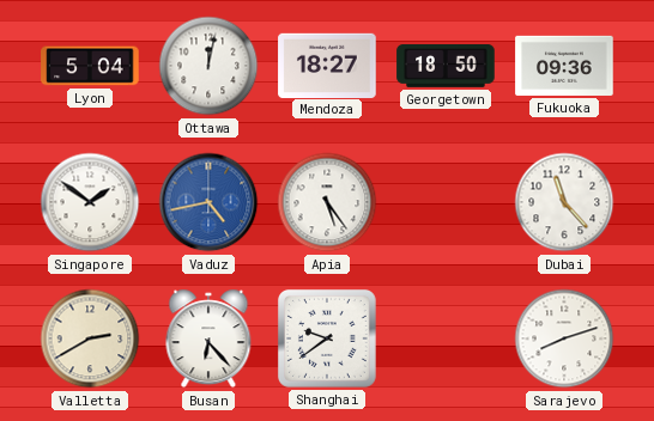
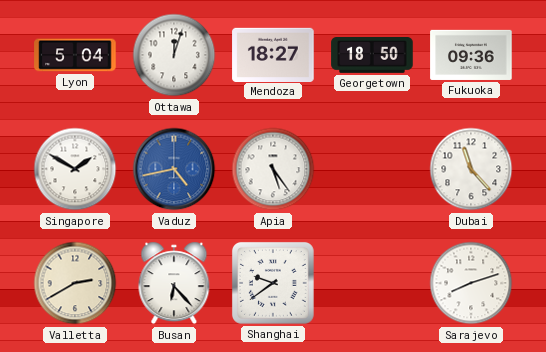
Ottawa: 12:02 -> 12:03
Singapore: 1:51 -> 1:50
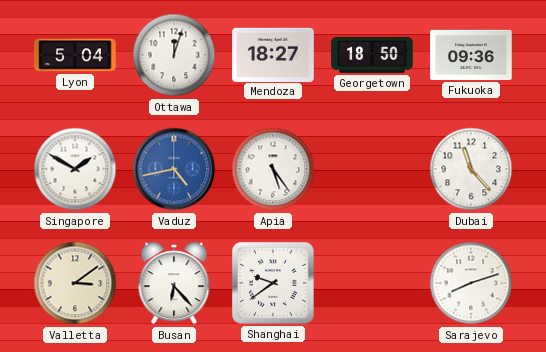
Valletta: 2:40 -> 3:09
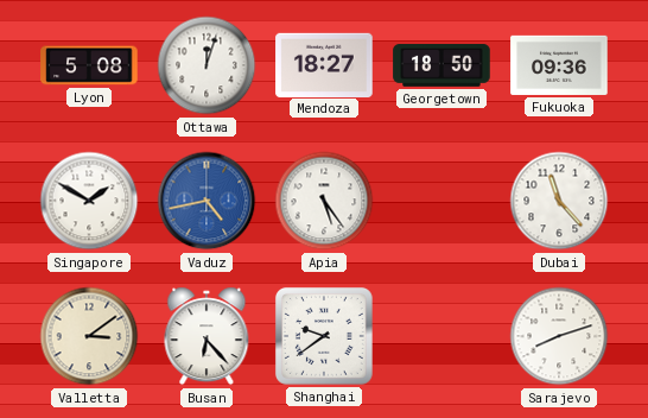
Lyon: 5:04 -> 5:08
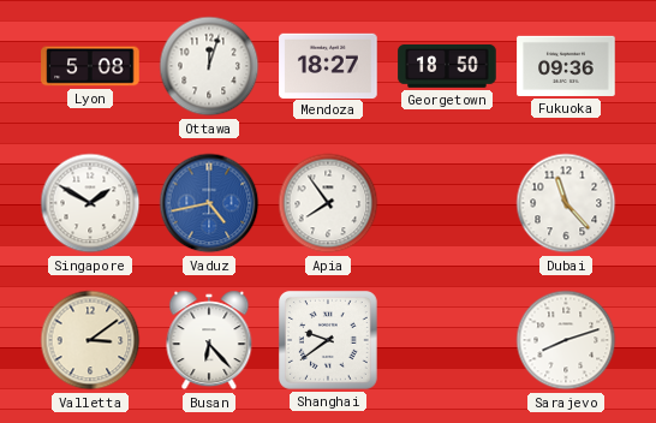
Apia: 5:24 -> 7:54
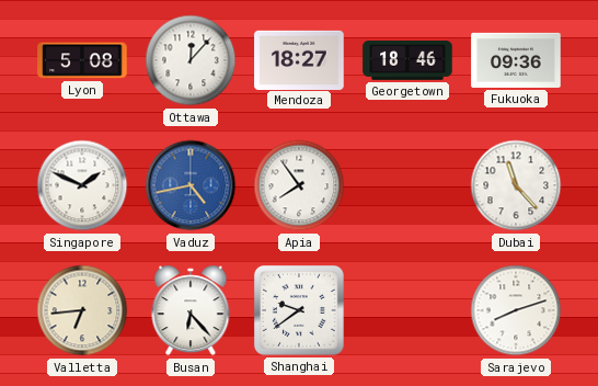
Ottawa: 12:03 -> 12:07
Georgetown: 18:50 -> 18:46
Singapore: 1:50 -> 1:49
Valletta: 3:09 -> 6:44
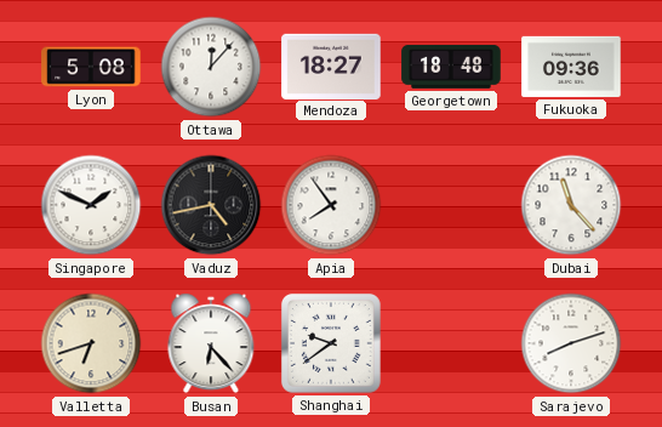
Georgetown: 18:46 -> 18:48
Vaduz dial: blue -> black
Valletta: 6:44 -> 6:42
